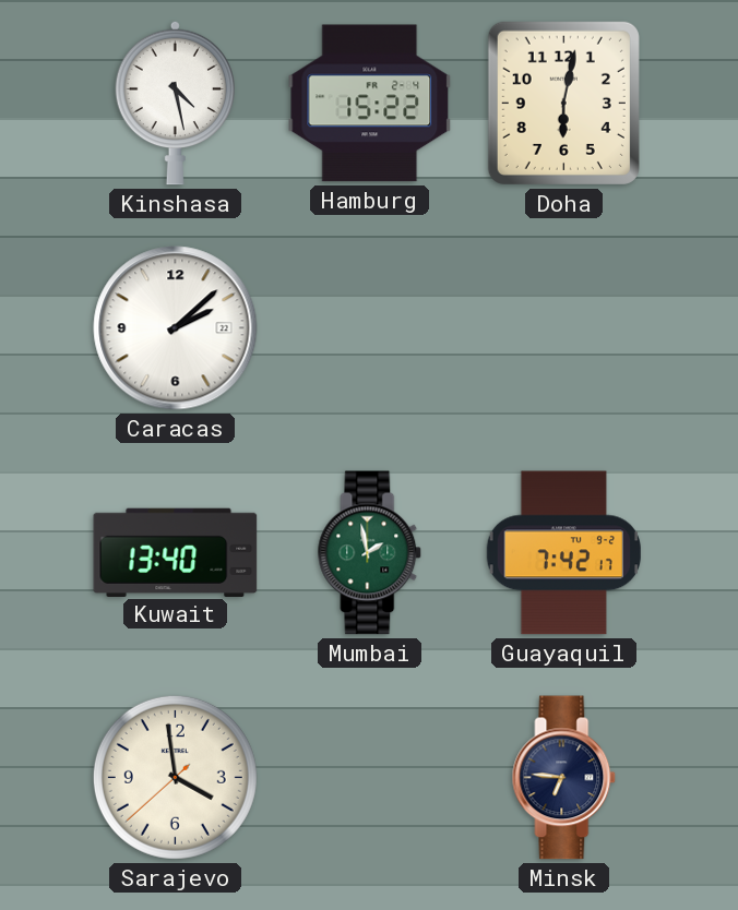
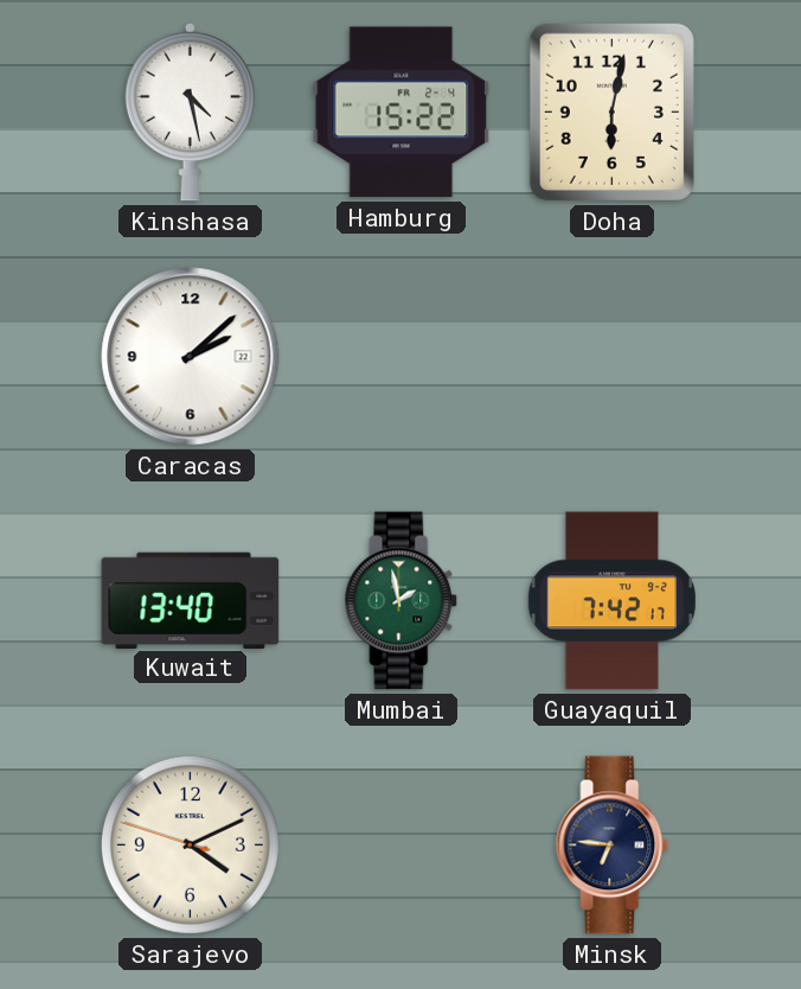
Sarajevo: 3:58 -> 4:10
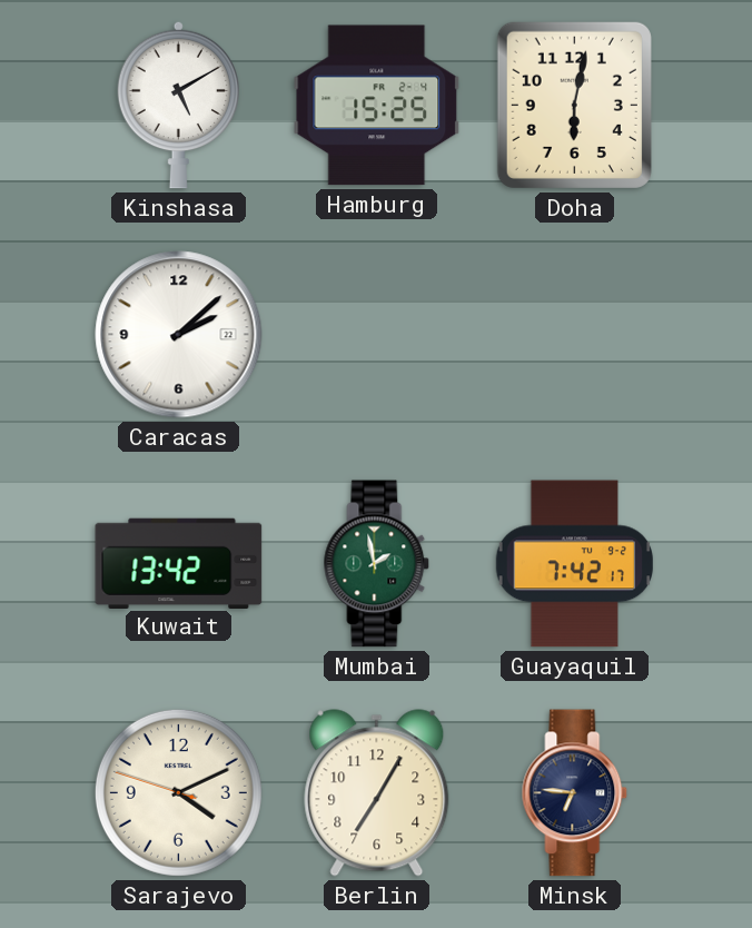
Kinshasa: 4:28 -> 5:10
Hamburg: 15:22 -> 15:25
Kuwait: 13:40 -> 13:42
Berlin: none -> 7:05
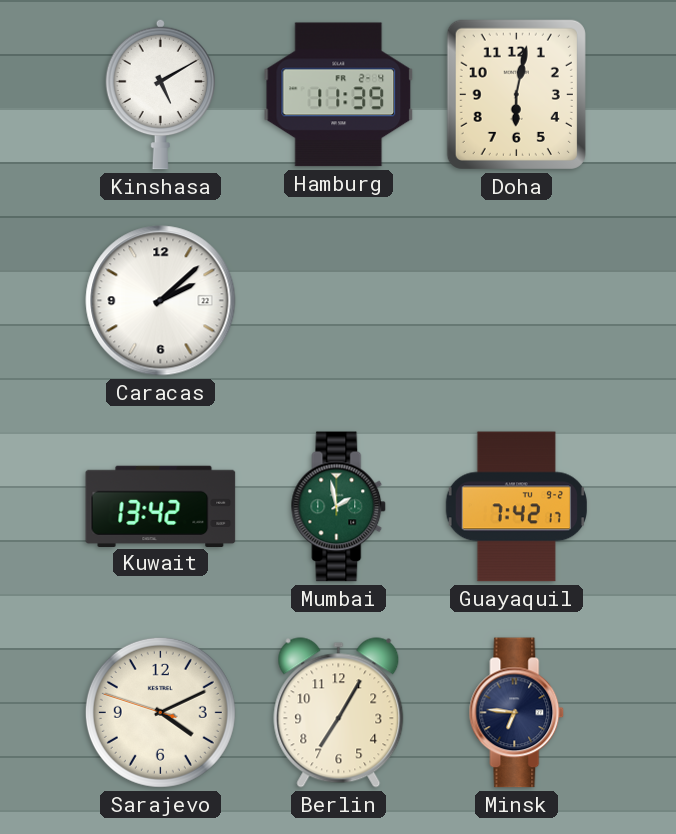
Hamburg: 15:25 -> 11:39
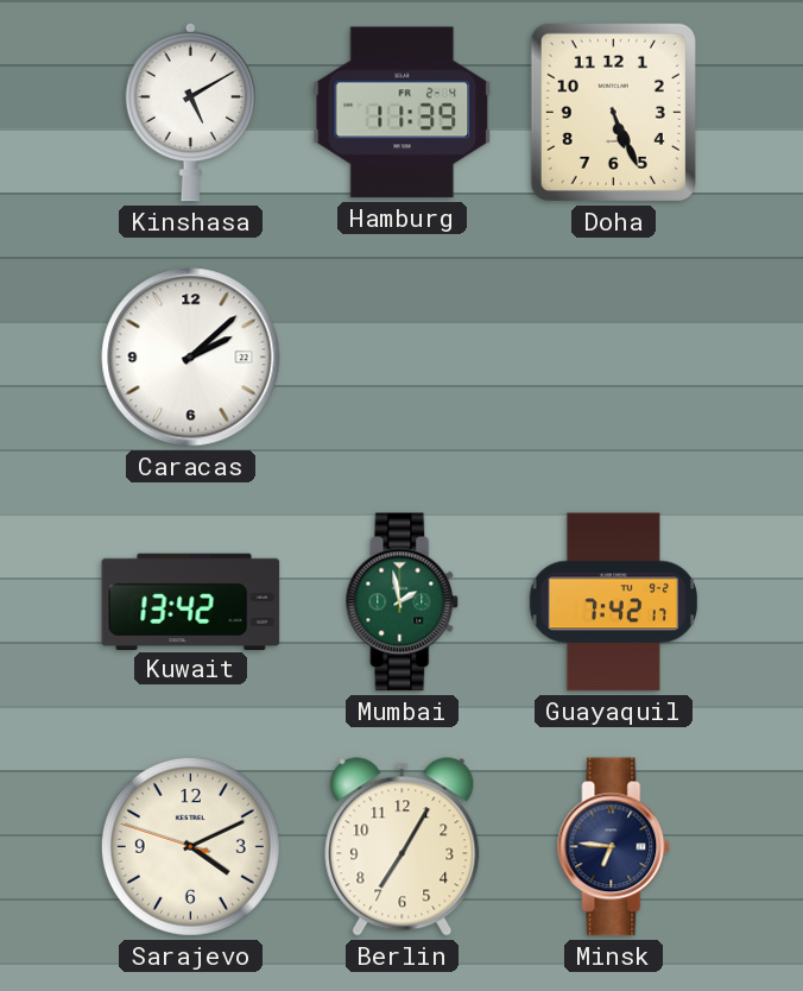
Doha: 6:02 -> 5:26
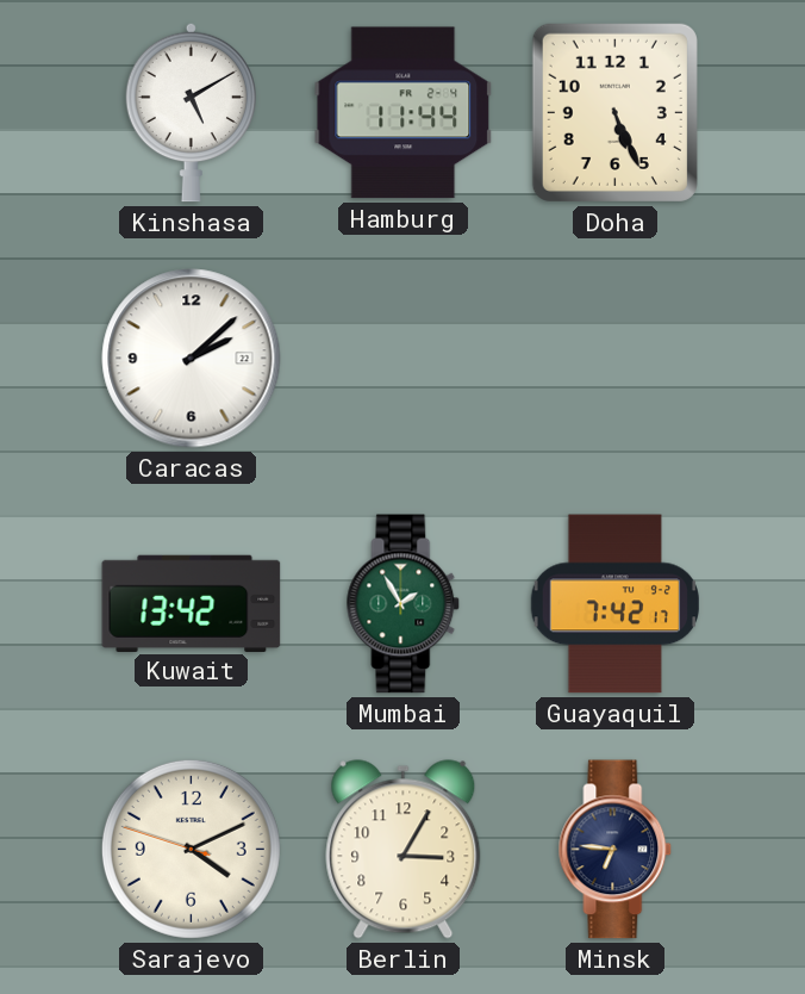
Hamburg: 11:39 -> 11:44
Mumbai: 1:58 -> 1:55
Berlin: 7:05 -> 3:05
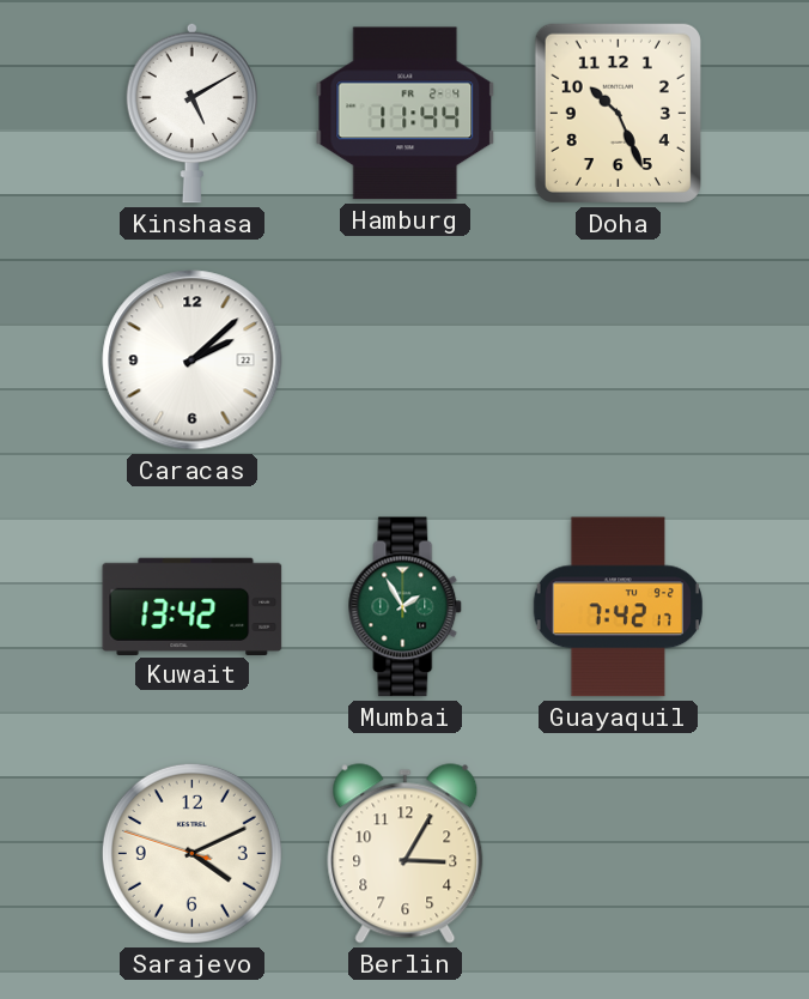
Doha: 5:26 -> 10:26
Minsk: 6:46 -> none
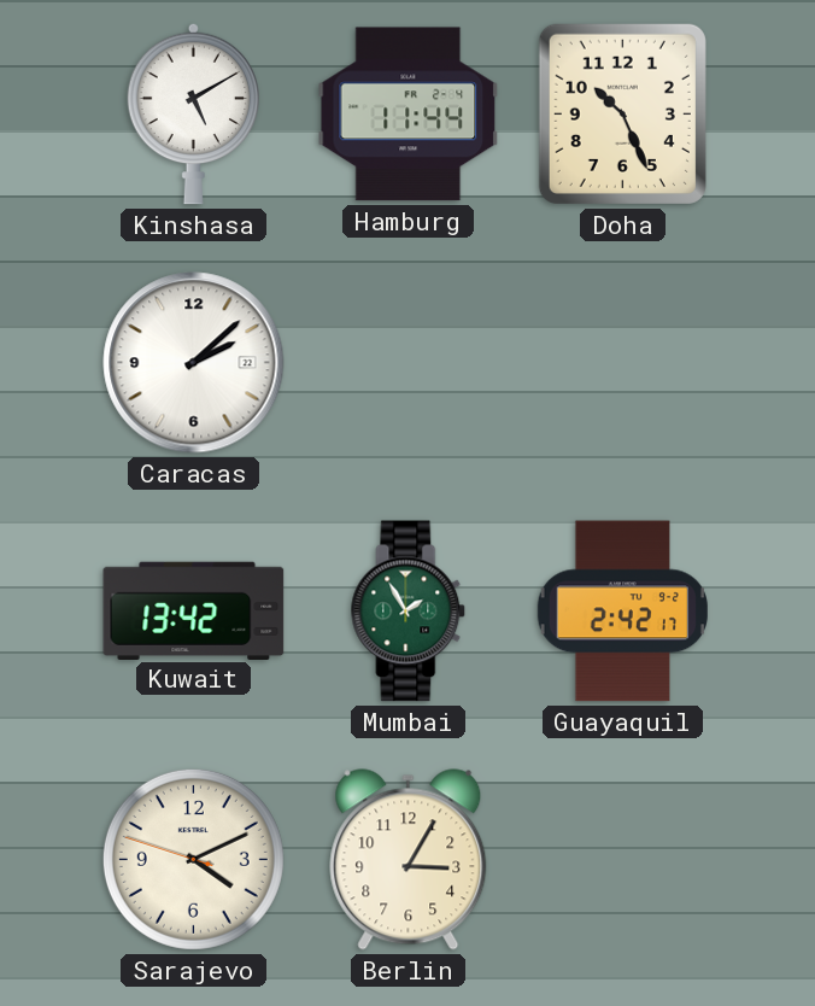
Guayaquil: 7:42 -> 2:42
